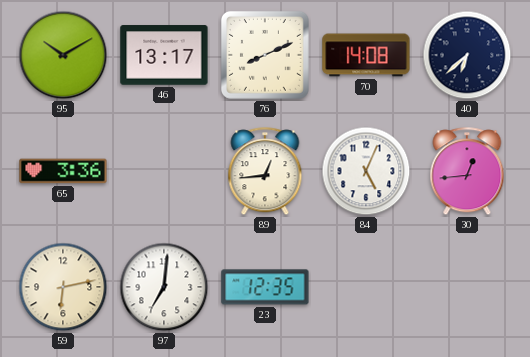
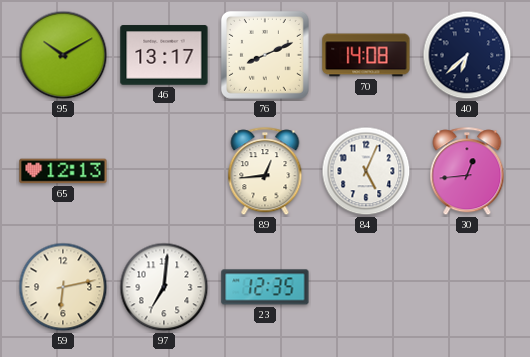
65: 3:36 -> 12:13
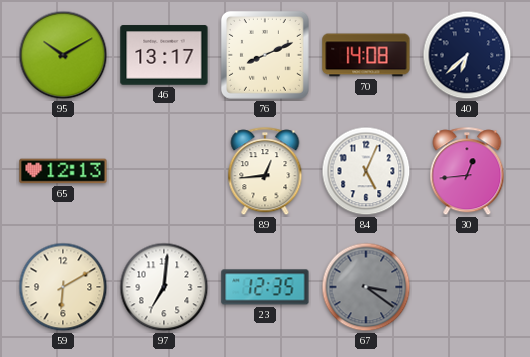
59: 6:13 -> 6:10
67: none -> 3:21
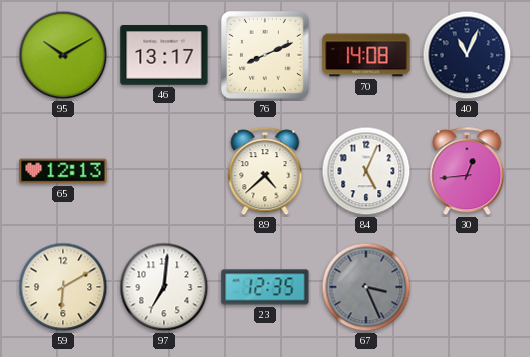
40: 6:38 -> 11:04
89: 12:44 -> 4:38
67: 3:21 -> 3:26
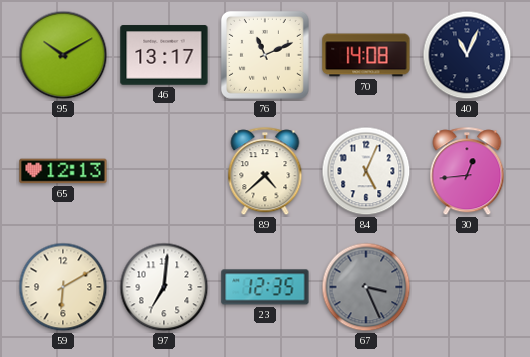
76: 8:11 -> 11:11
